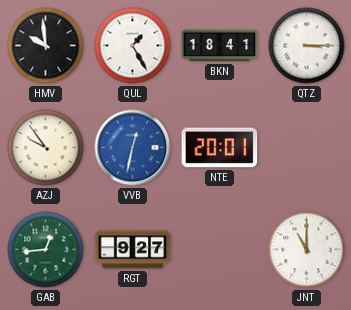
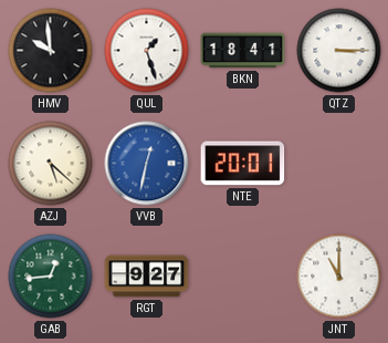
QUL: 1:25 -> 1:27
AZJ: 9:54 -> 5:22
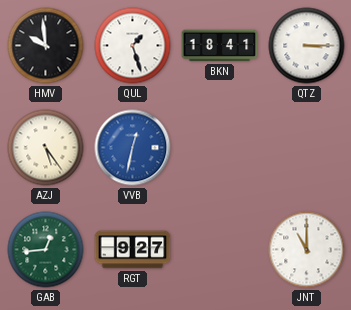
AZJ: 5:22 -> 5:24
NTE: 20:01 -> none
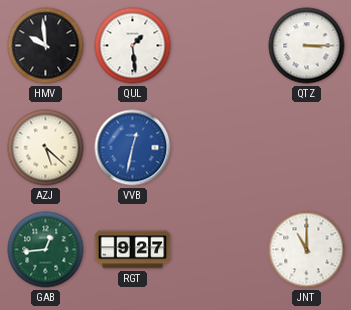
QUL: 1:27 -> 1:29
BKN: 18:41 -> none
AZJ: 5:24 -> 5:22
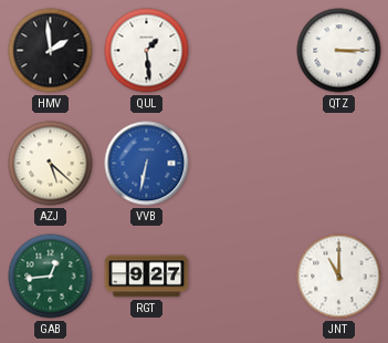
HMV: 9:59 -> 1:59
VVB: 12:32 -> 6:32
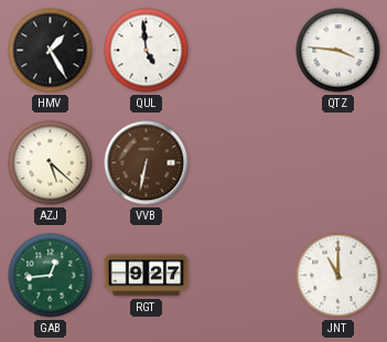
HMV: 1:59 -> 1:25
QUL: 1:29 -> 4:59
QTZ: 3:15 -> 3:46
VVB dial: blue -> brown
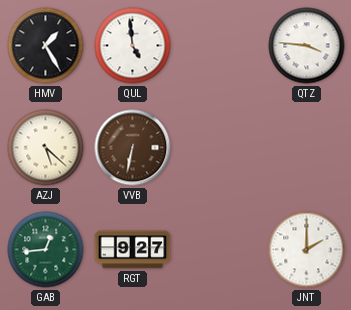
JNT: 11:00 -> 2:00
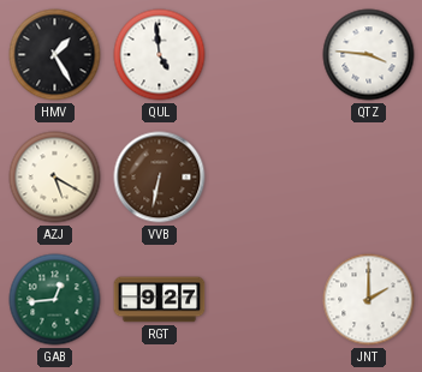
AZJ: 5:22 -> 5:20
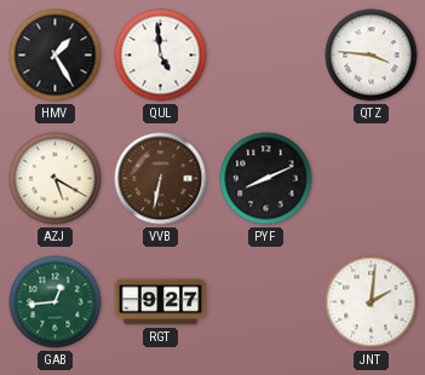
PYF: none -> 8:11
JNT: 2:00 -> 2:01
